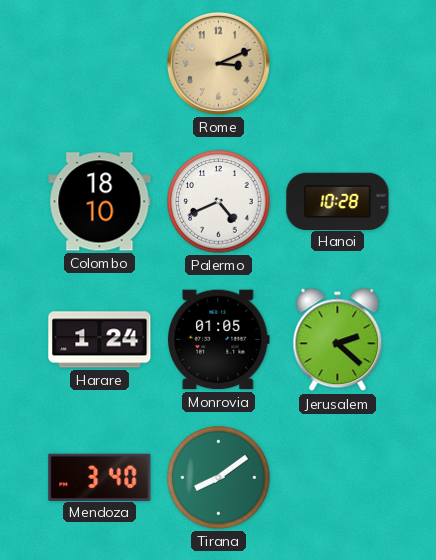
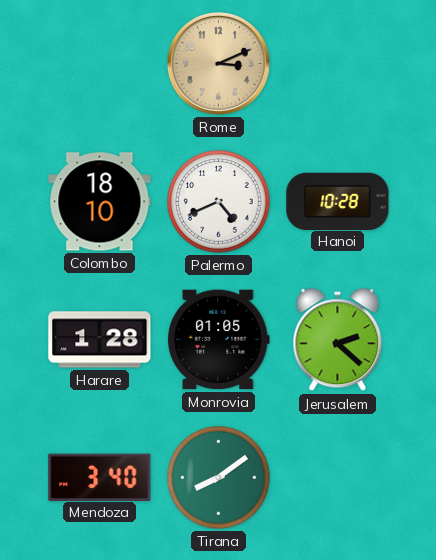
Harare: 1:24 -> 1:28
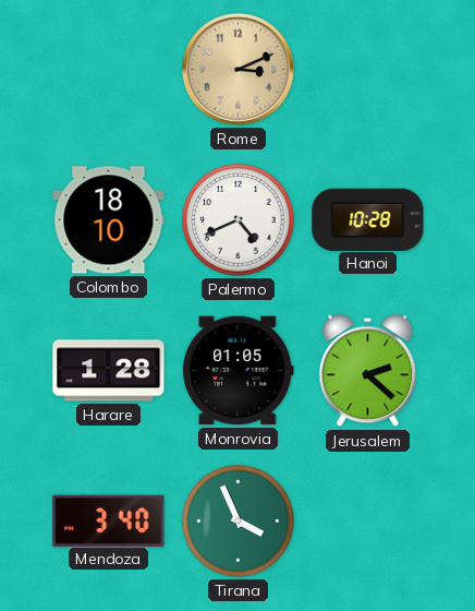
Tirana: 8:09 -> 3:56
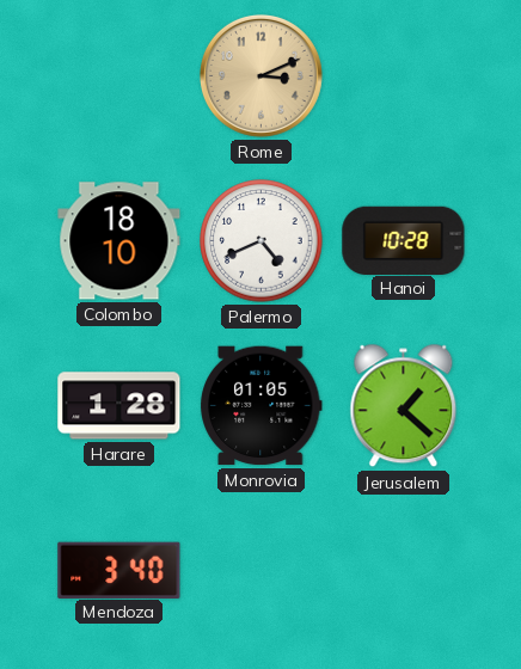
Jerusalem: 2:22 -> 1:22
Tirana: 3:56 -> none
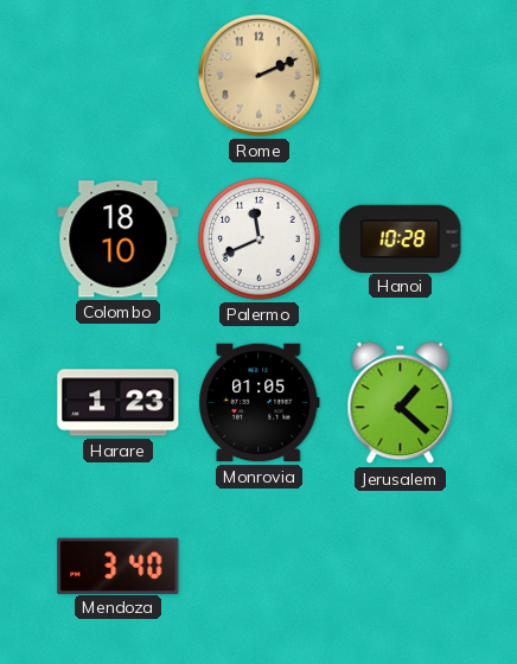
Rome: 3:11 -> 2:11
Palermo: 4:41 -> 11:41
Harare: 1:28 -> 1:23
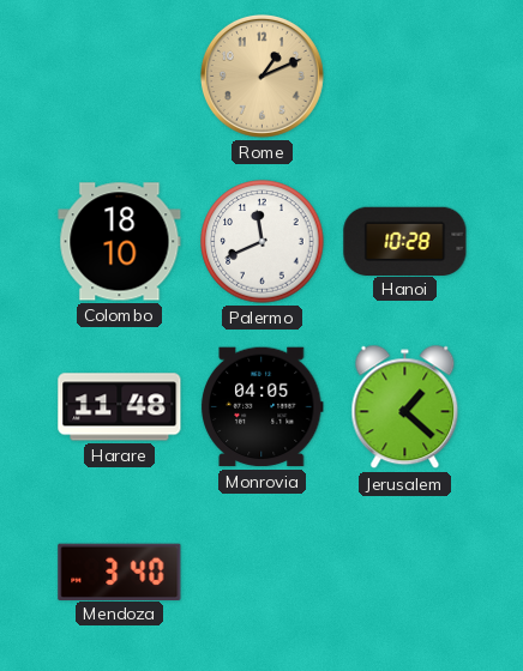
Rome: 2:11 -> 1:11
Harare: 1:23 -> 11:48
Monrovia: 01:05 -> 04:05
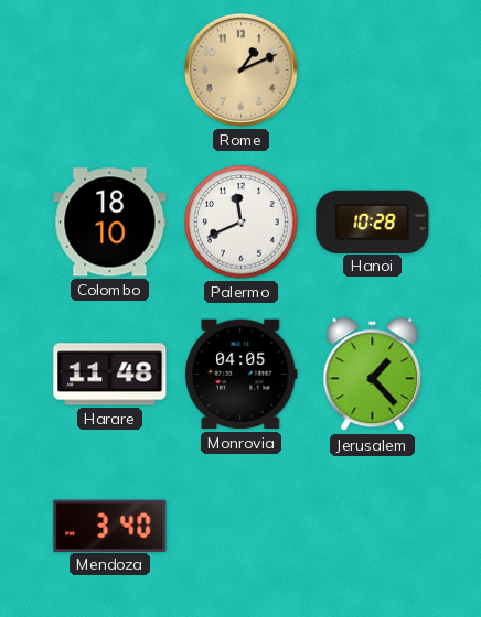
Jerusalem: 1:22 -> 1:23
